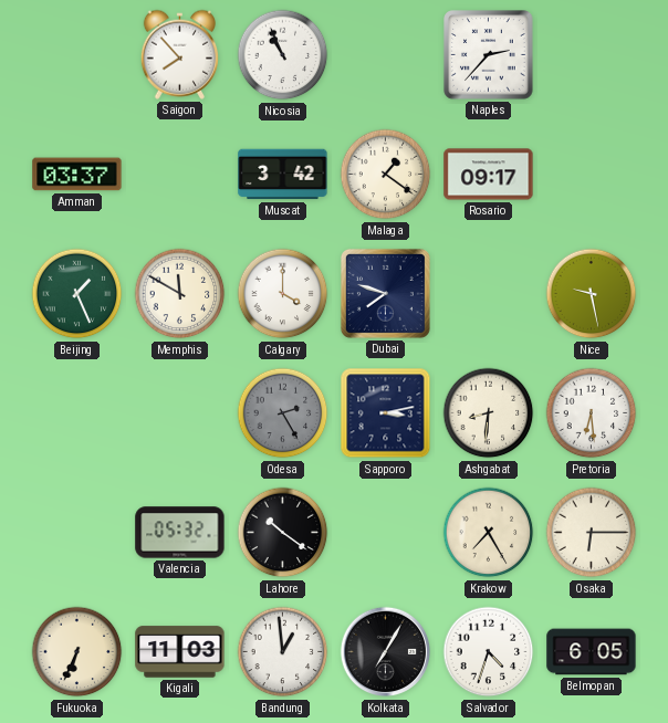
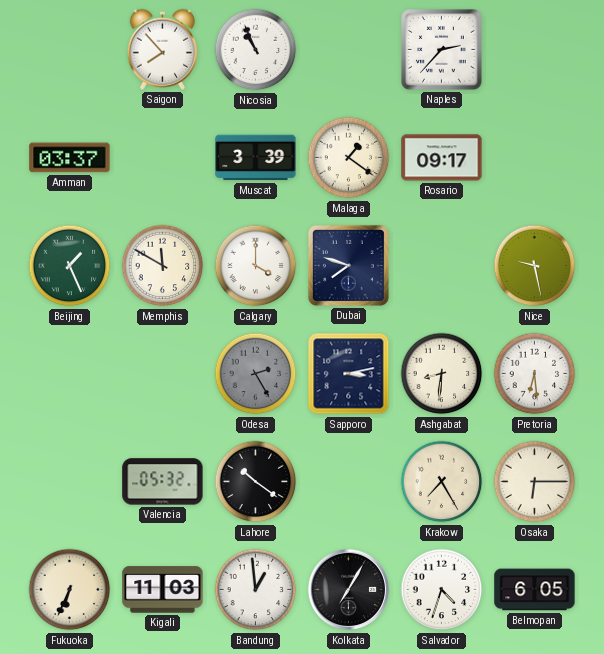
Muscat: 3:42 -> 3:39
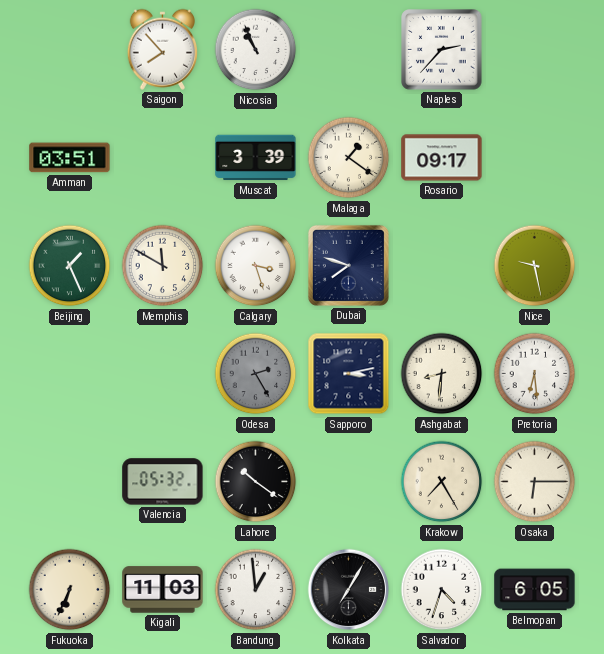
Amman: 03:37 -> 03:51
Calgary: 4:00 -> 3:27
